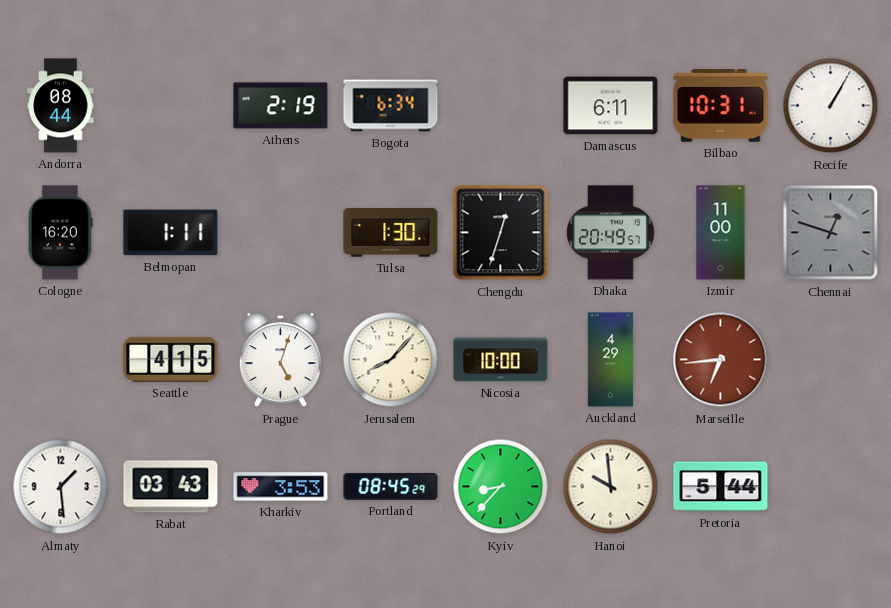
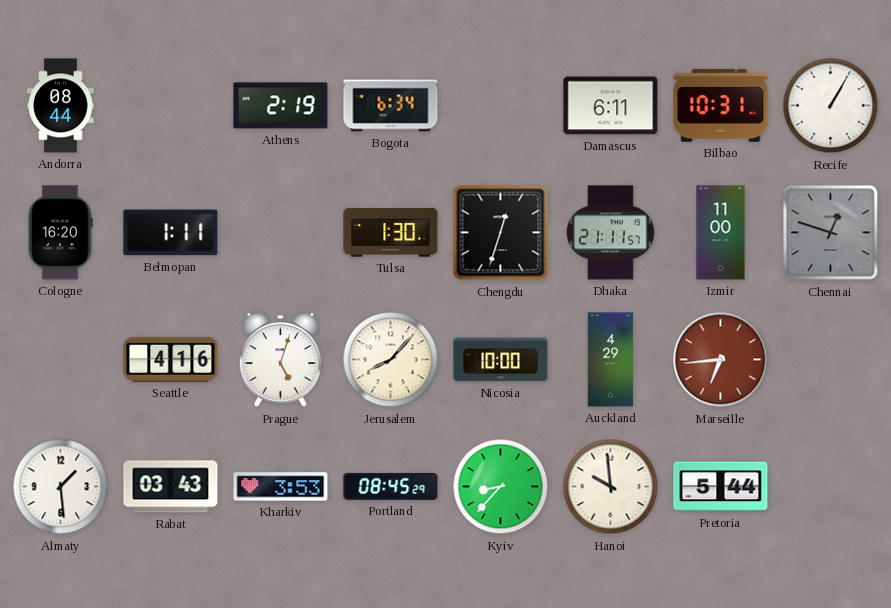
Dhaka: 20:49 -> 21:11
Seattle: 4:15 -> 4:16
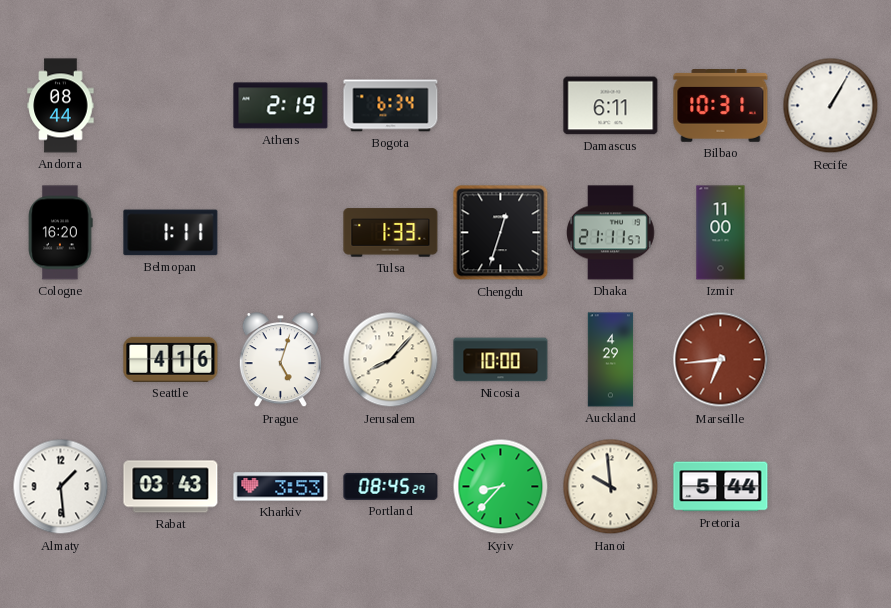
Tulsa: 1:30 -> 1:33
Chennai: 12:48 -> none
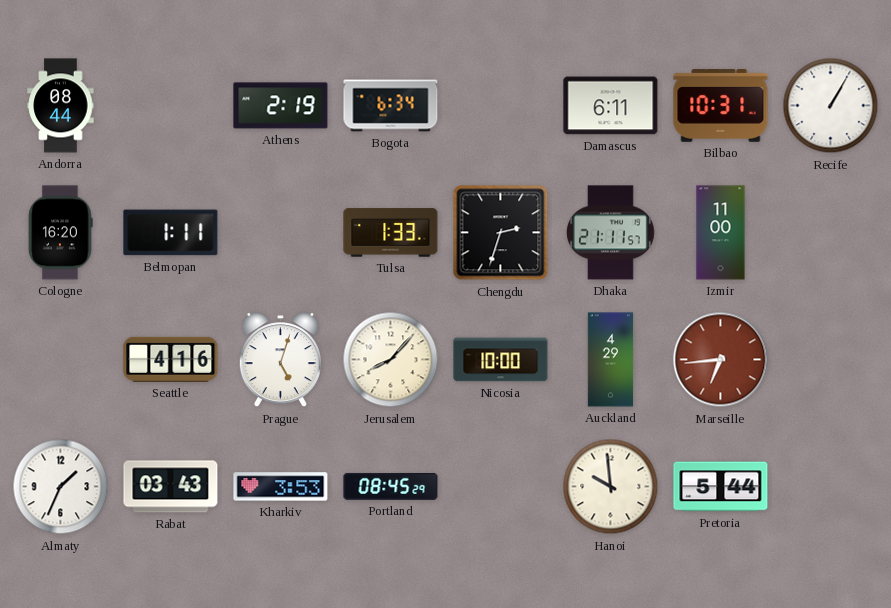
Chengdu: 12:33 -> 2:33
Almaty: 1:29 -> 1:34
Kyiv: 8:37 -> none
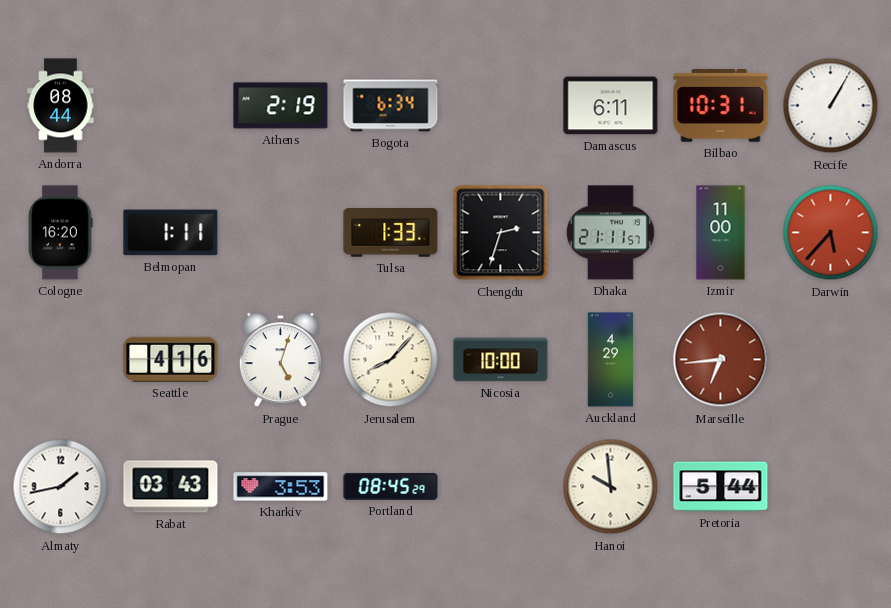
Darwin: none -> 5:37
Almaty: 1:34 -> 1:43
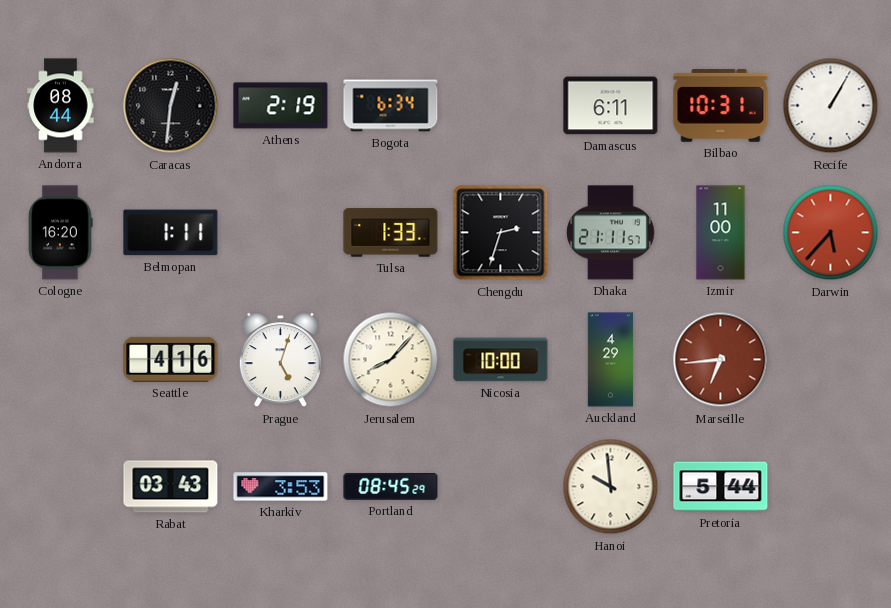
Caracas: none -> 12:31
Almaty: 1:43 -> none
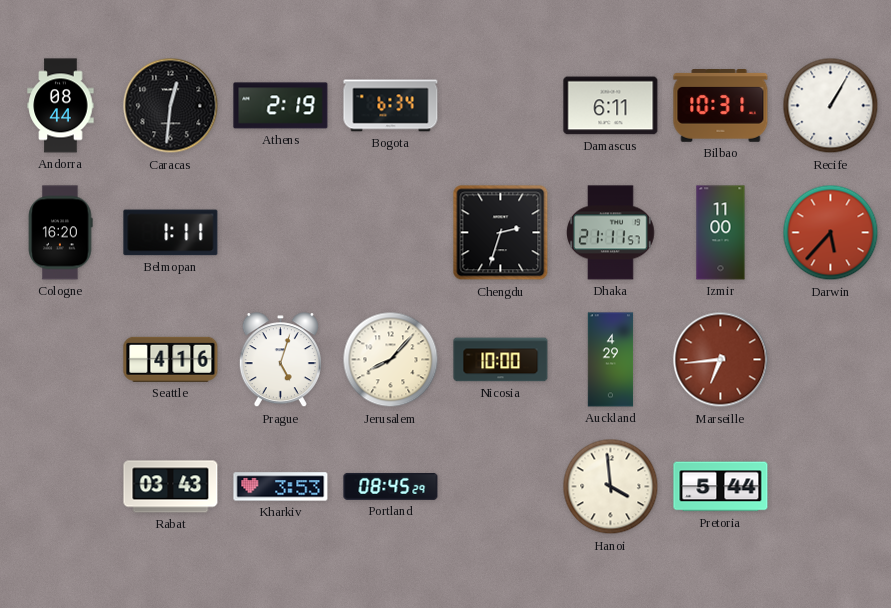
Tulsa: 1:33 -> none
Hanoi: 9:59 -> 3:59
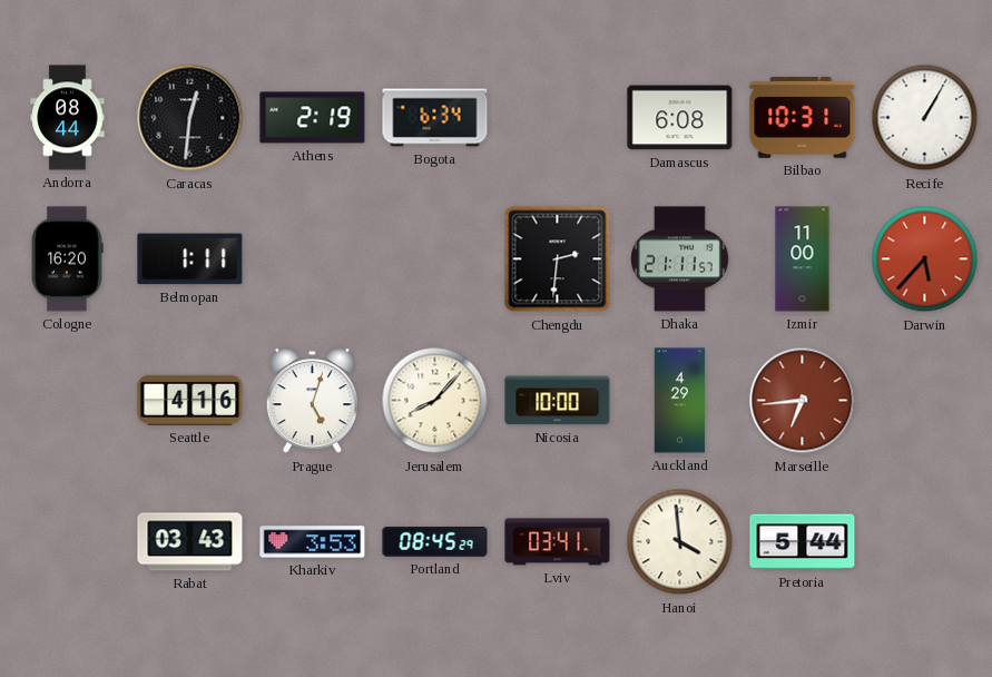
Damascus: 6:11 -> 6:08
Chengdu: 2:33 -> 2:31
Lviv: none -> 03:41
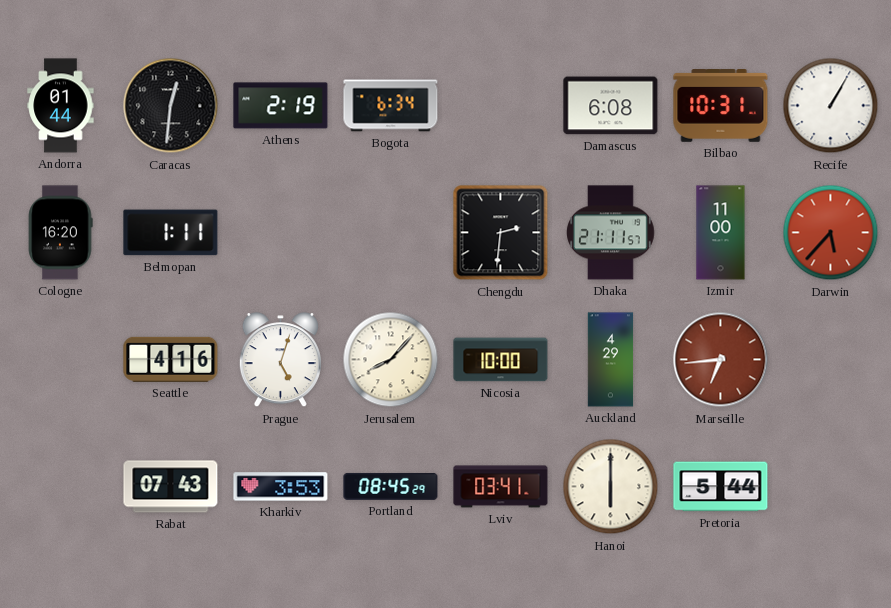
Andorra: 08:44 -> 01:44
Rabat: 03:43 -> 07:43
Hanoi: 3:59 -> 6:00
